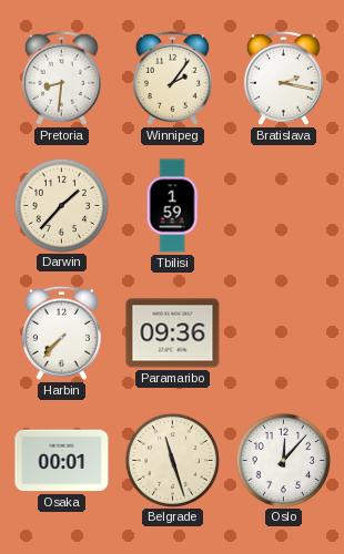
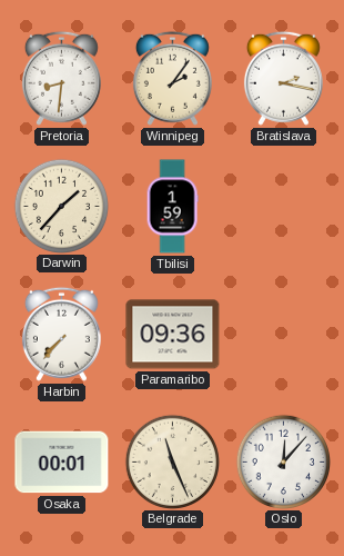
Belgrade: 11:27 -> 11:26
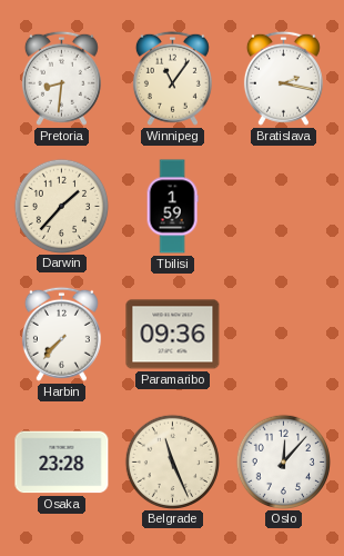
Winnipeg: 2:06 -> 11:06
Osaka: 00:01 -> 23:28
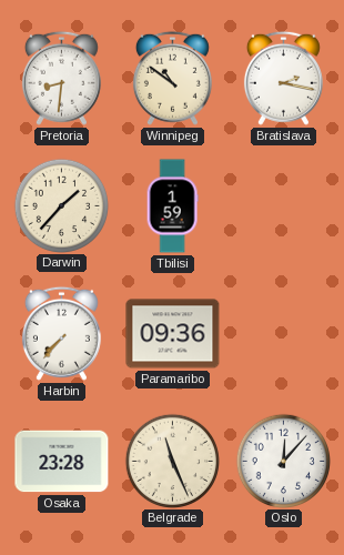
Winnipeg: 11:06 -> 10:51
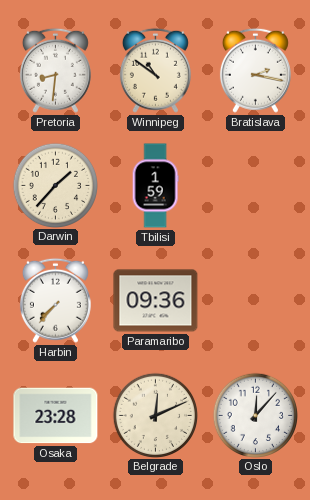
Belgrade: 11:26 -> 12:11
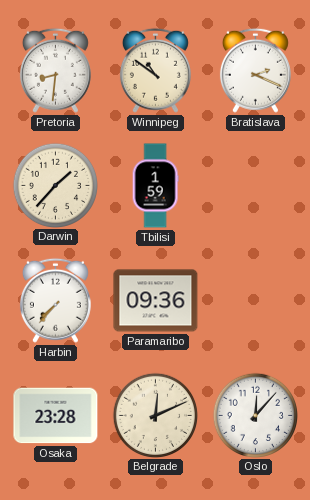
Bratislava: 2:17 -> 2:19
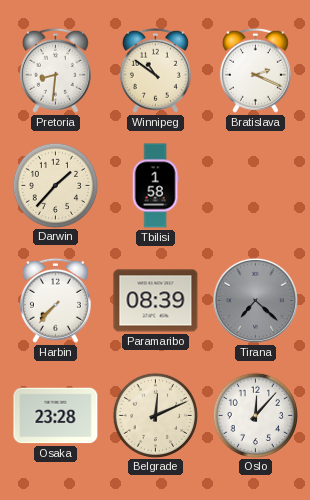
Tbilisi: 1:59 -> 1:58
Paramaribo: 09:36 -> 08:39
Tirana: none -> 7:22
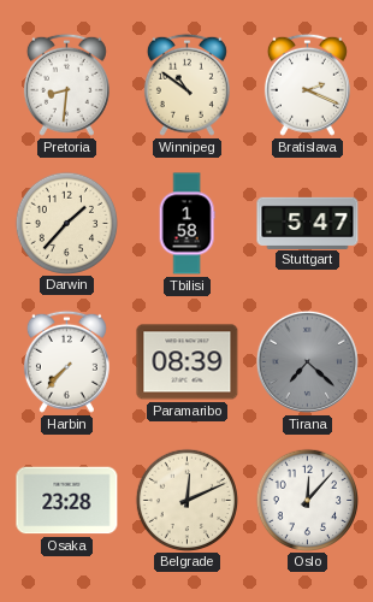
Stuttgart: none -> 5:47
